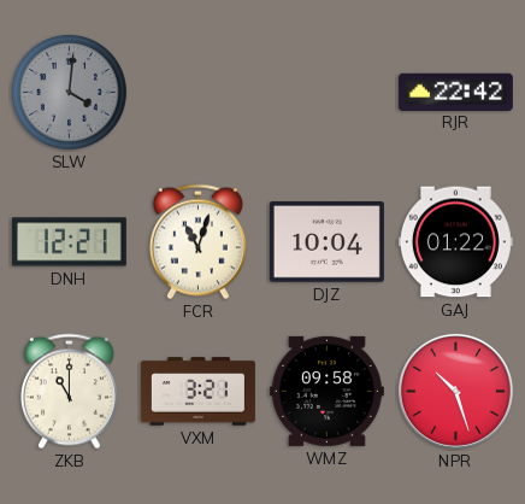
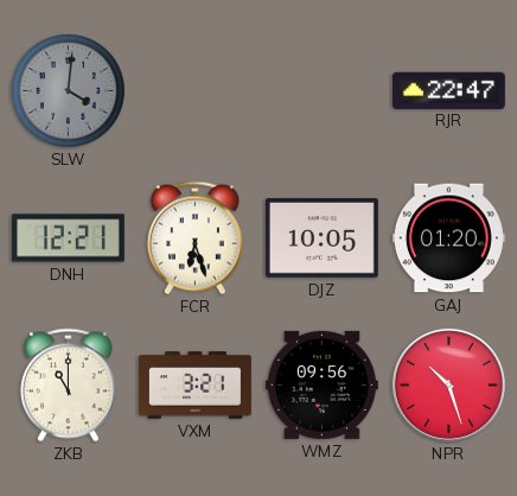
RJR: 22:42 -> 22:47
FCR: 11:03 -> 6:27
DJZ: 10:04 -> 10:05
GAJ: 01:22 -> 01:20
WMZ: 09:58 -> 09:56
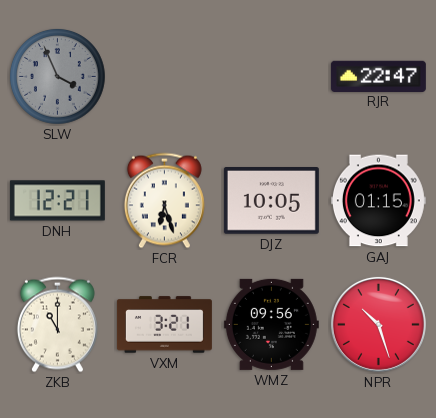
SLW: 4:01 -> 3:56
GAJ: 01:20 -> 01:15
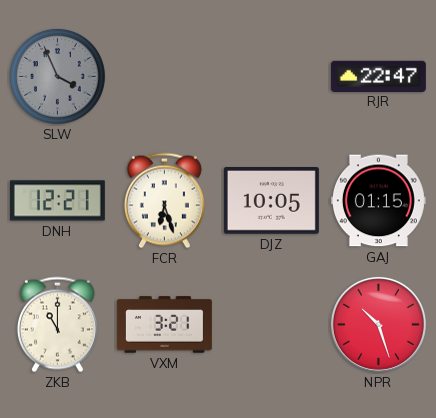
WMZ: 09:56 -> none
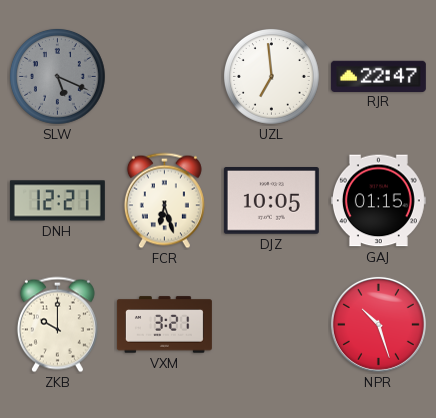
SLW: 3:56 -> 5:19
UZL: none -> 6:59
ZKB: 11:00 -> 10:00
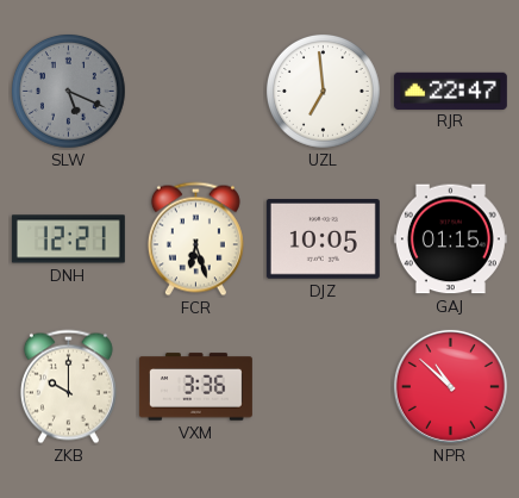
VXM: 3:21 -> 3:36
NPR: 10:27 -> 10:52
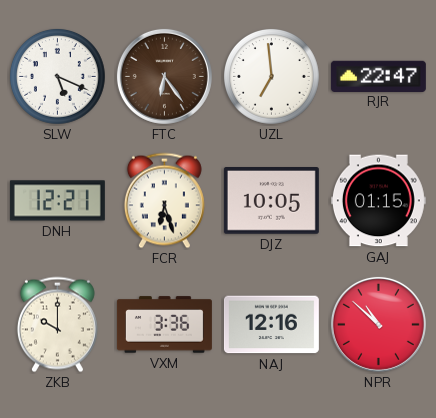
SLW dial: grey -> white
FTC: none -> 6:24
NAJ: none -> 12:16
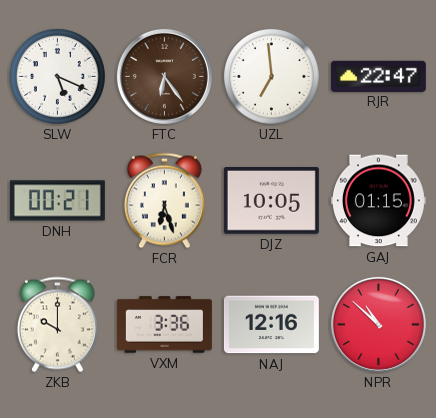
DNH: 12:21 -> 00:21
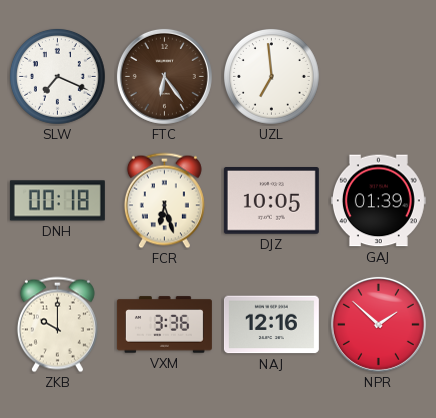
SLW: 5:19 -> 7:19
RJR: 22:47 -> none
DNH: 00:21 -> 00:18
GAJ: 01:15 -> 01:39
NPR: 10:52 -> 1:52
